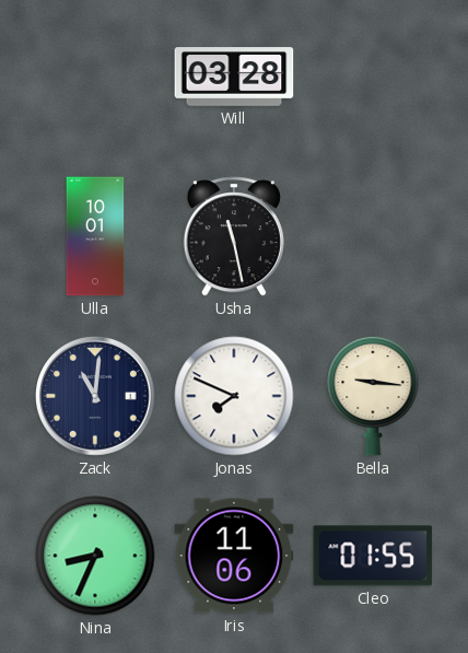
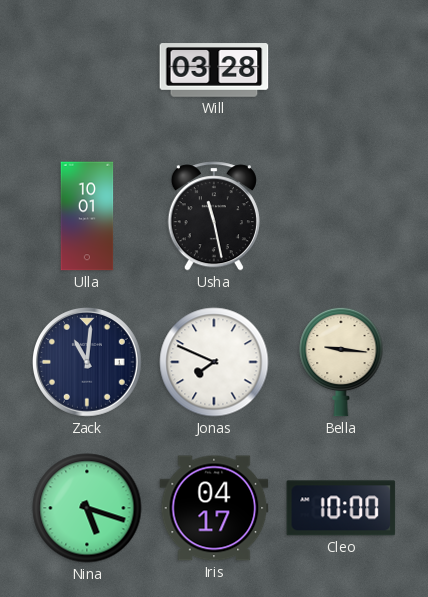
Nina: 8:34 -> 5:18
Iris: 11:06 -> 04:17
Cleo: 01:55 -> 10:00
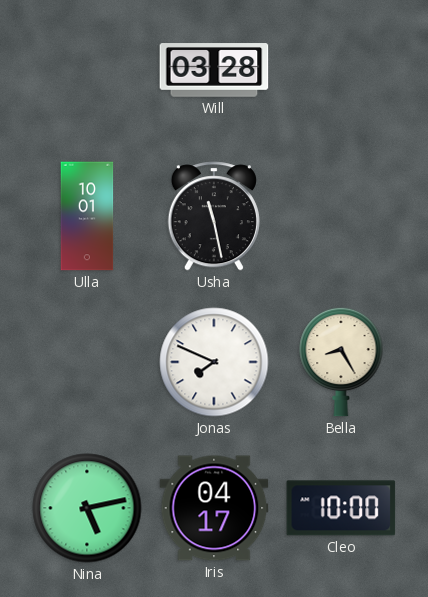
Zack: 11:01 -> none
Bella: 9:16 -> 8:25
Nina: 5:18 -> 5:13
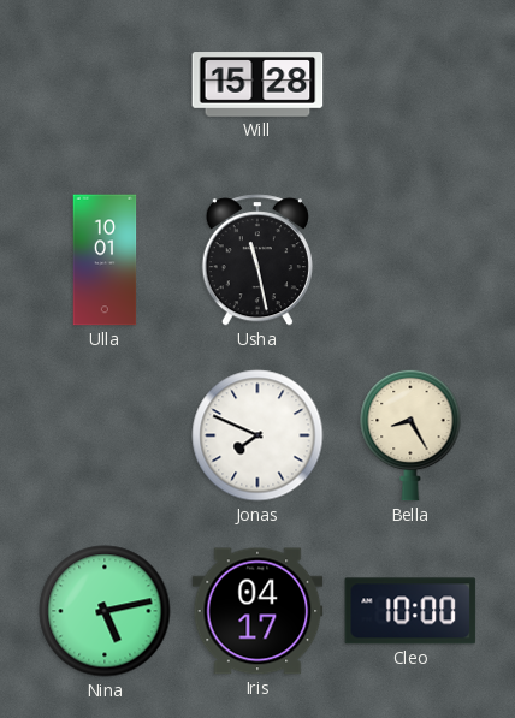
Will: 03:28 -> 15:28
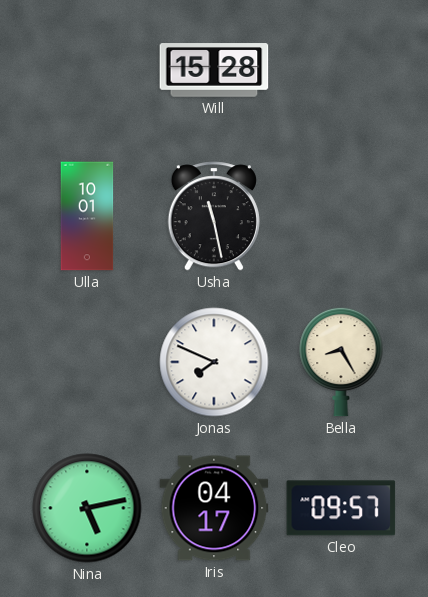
Cleo: 10:00 -> 09:57
